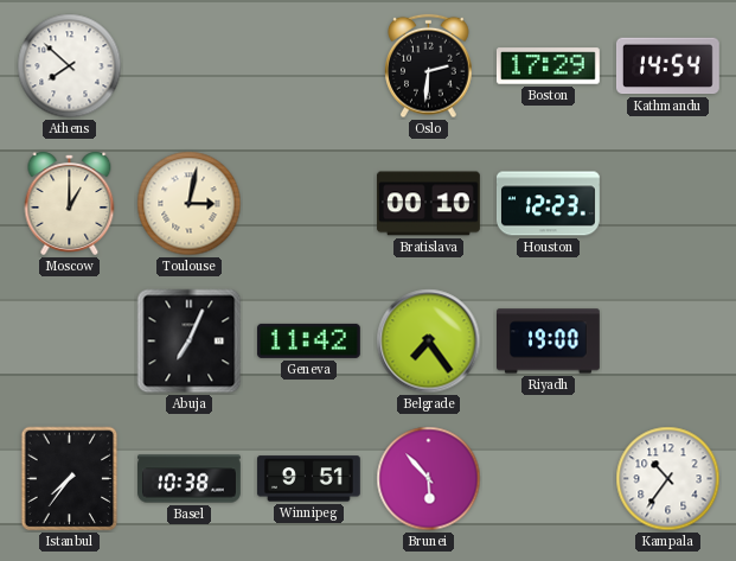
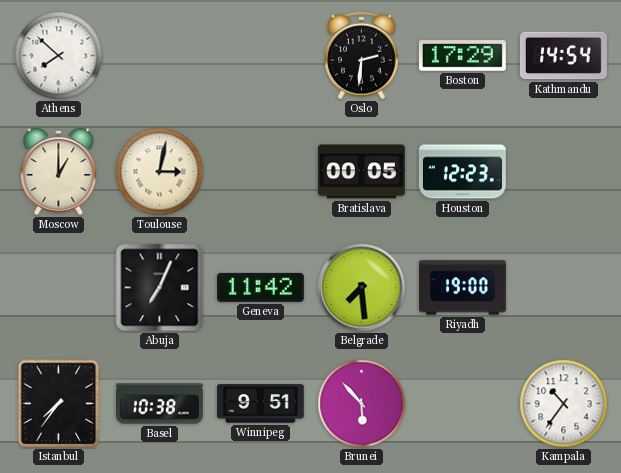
Bratislava: 00:10 -> 00:05
Belgrade: 7:24 -> 7:29
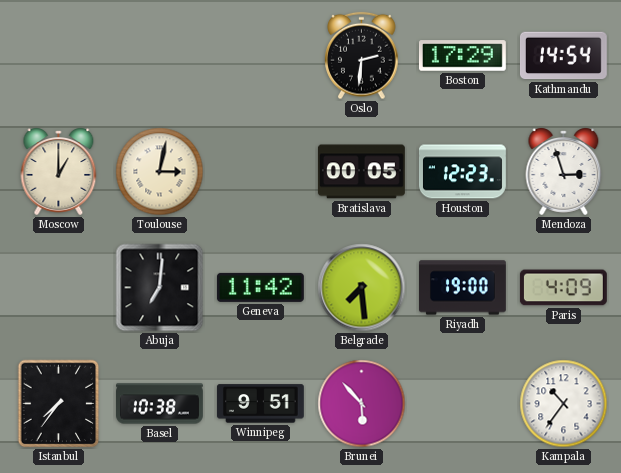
Athens: 7:52 -> none
Mendoza: none -> 2:57
Abuja: 7:04 -> 7:01
Paris: none -> 4:09
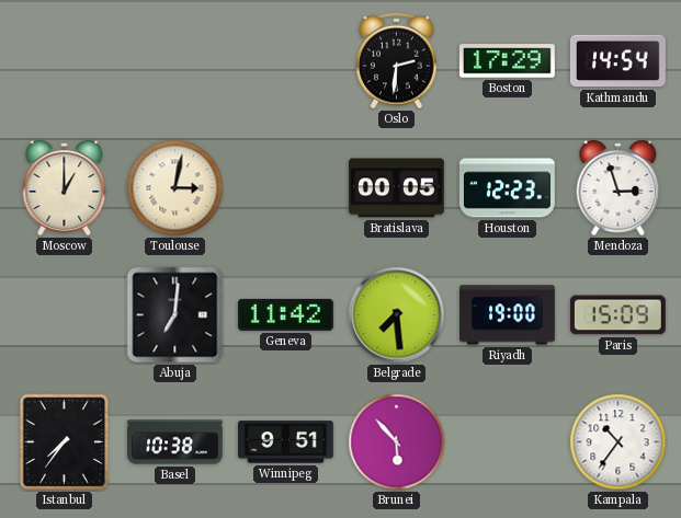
Paris: 4:09 -> 15:09
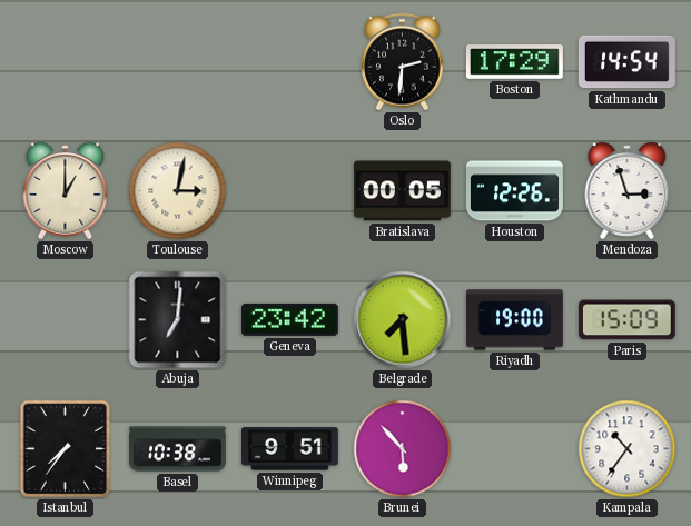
Houston: 12:23 -> 12:26
Geneva: 11:42 -> 23:42
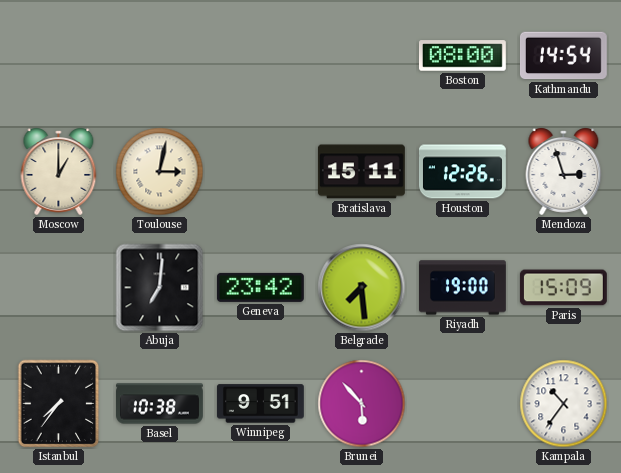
Oslo: 2:31 -> none
Boston: 17:29 -> 08:00
Bratislava: 00:05 -> 15:11
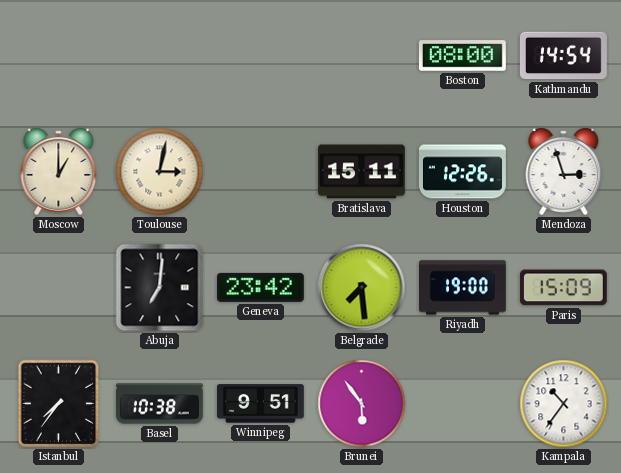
Brunei: 5:53 -> 5:54
